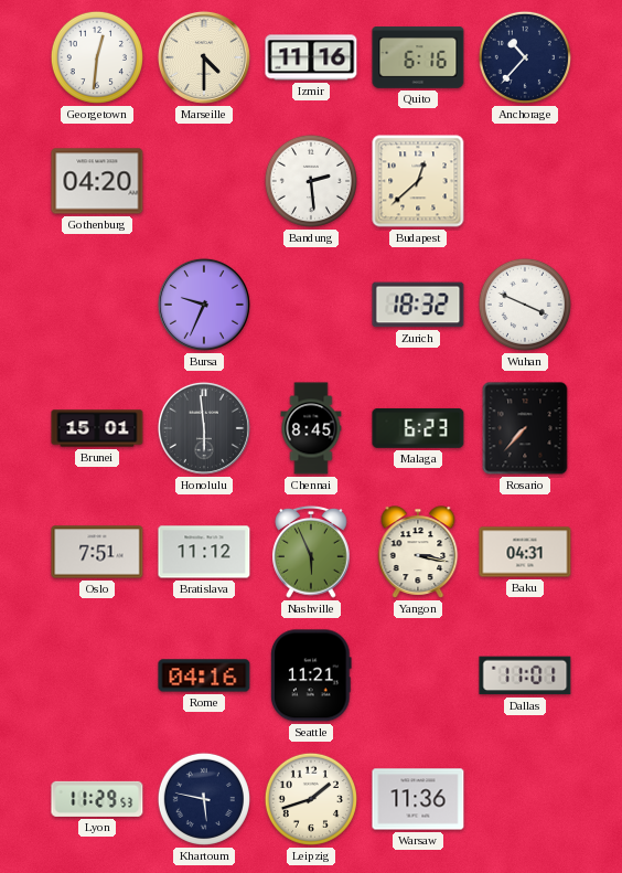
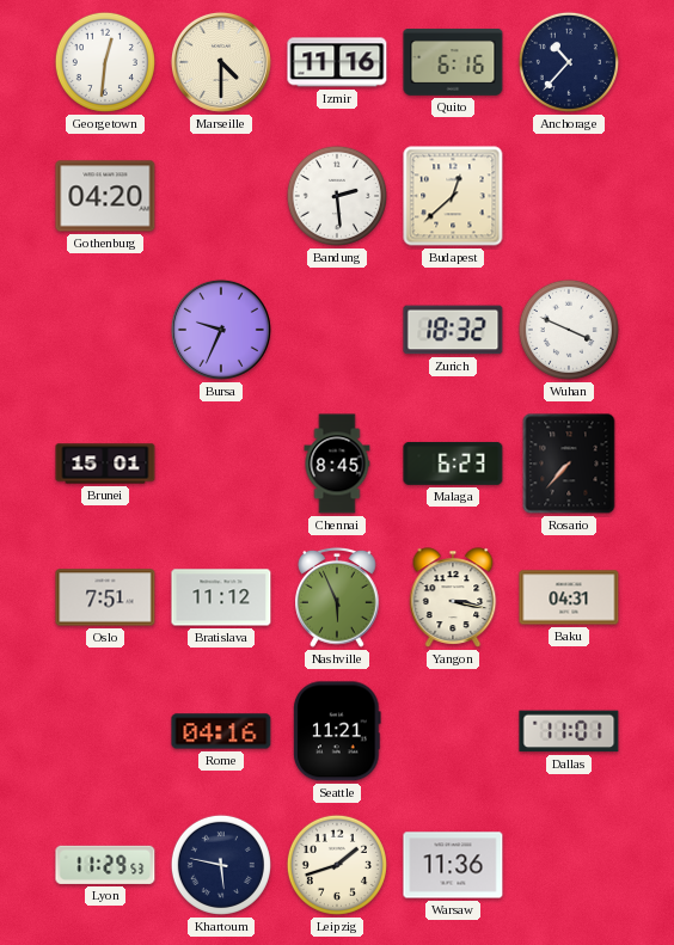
Honolulu: 5:59 -> none
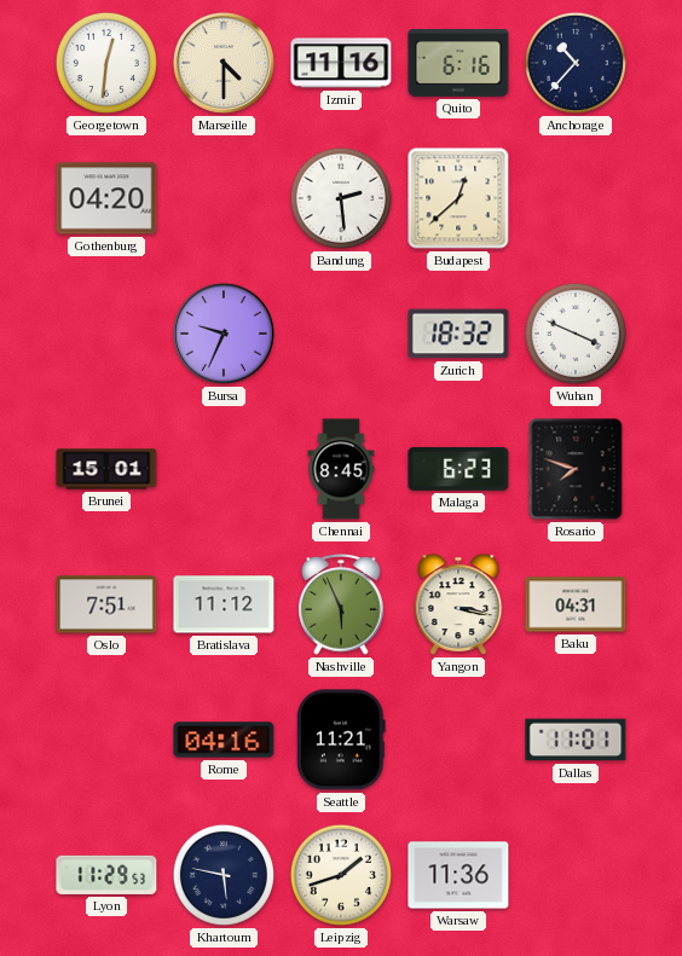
Rosario: 7:37 -> 7:48
